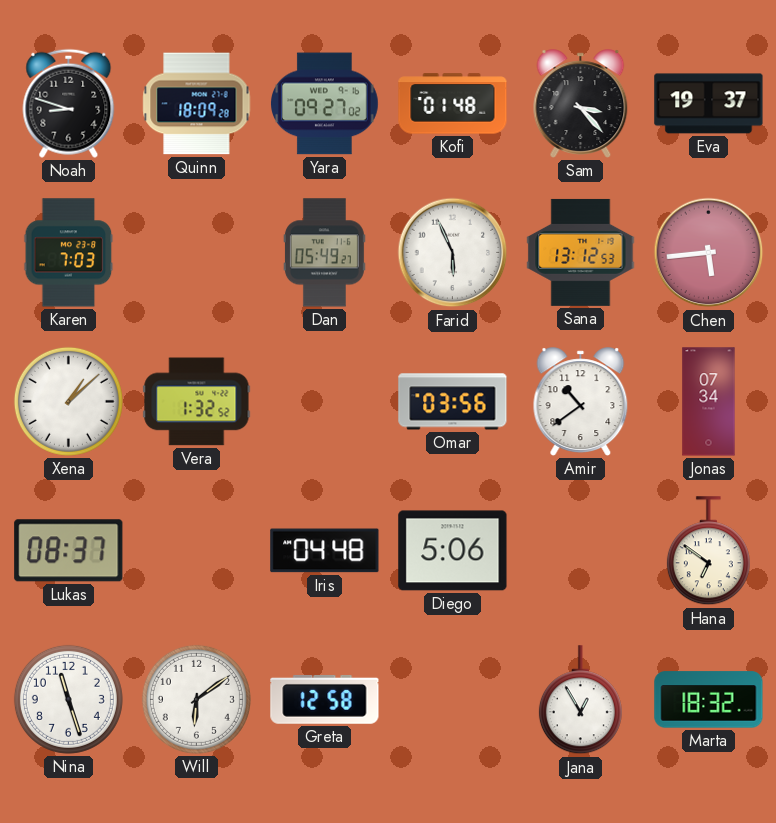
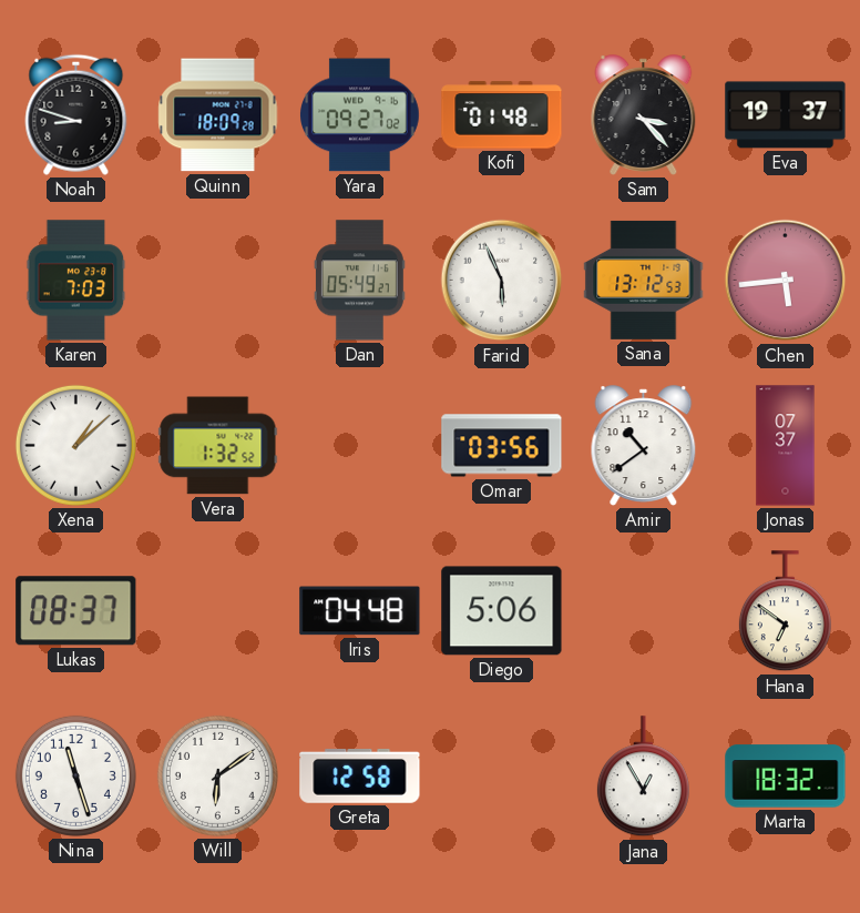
Jonas: 07:34 -> 07:37
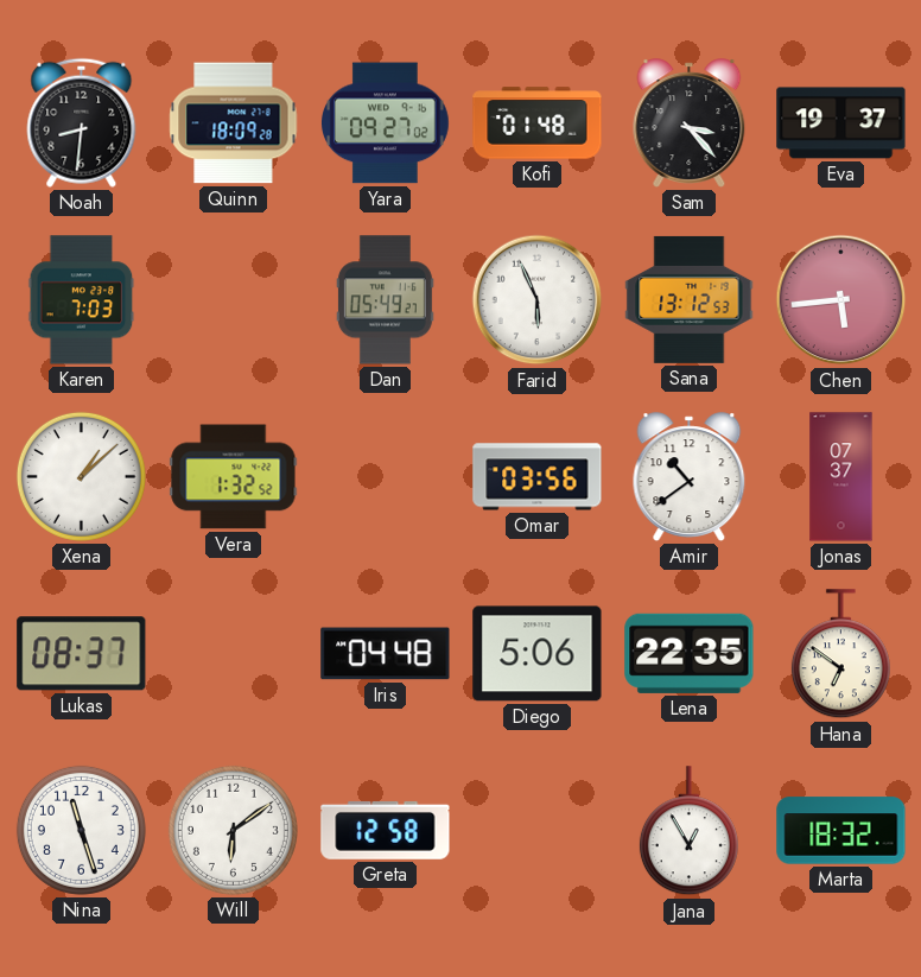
Noah: 8:48 -> 8:31
Lena: none -> 22:35
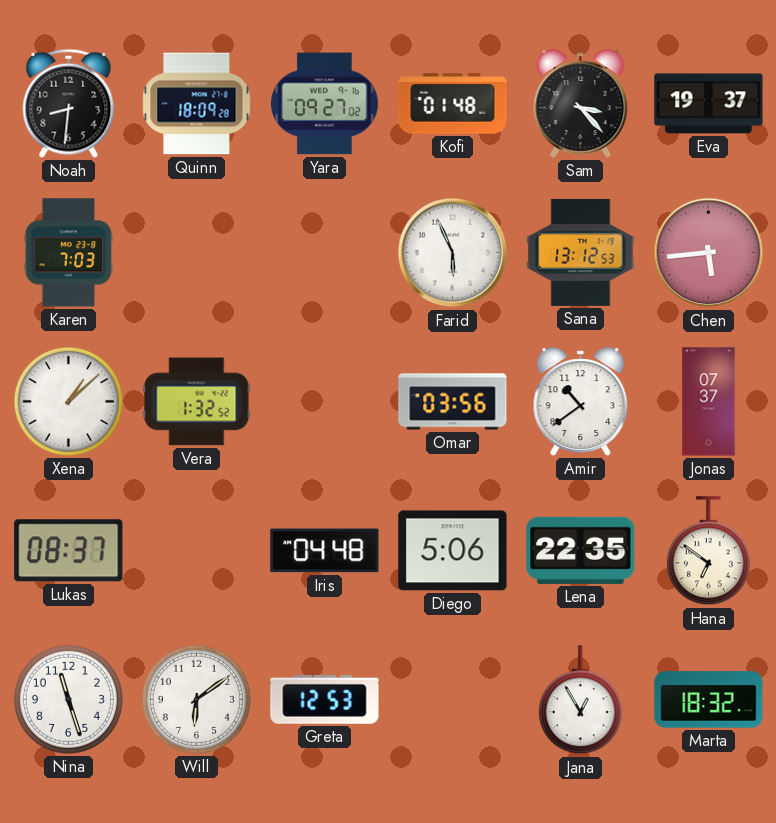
Dan: 05:49 -> none
Greta: 12:58 -> 12:53
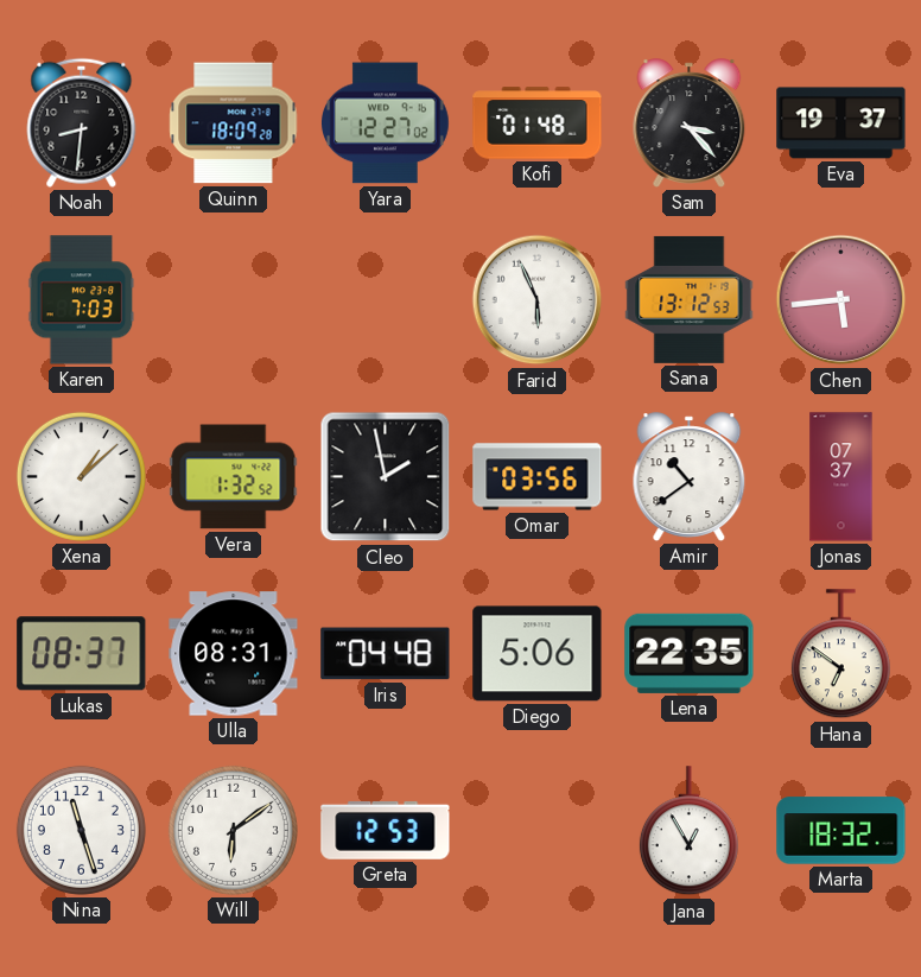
Yara: 09:27 -> 12:27
Cleo: none -> 1:58
Ulla: none -> 08:31
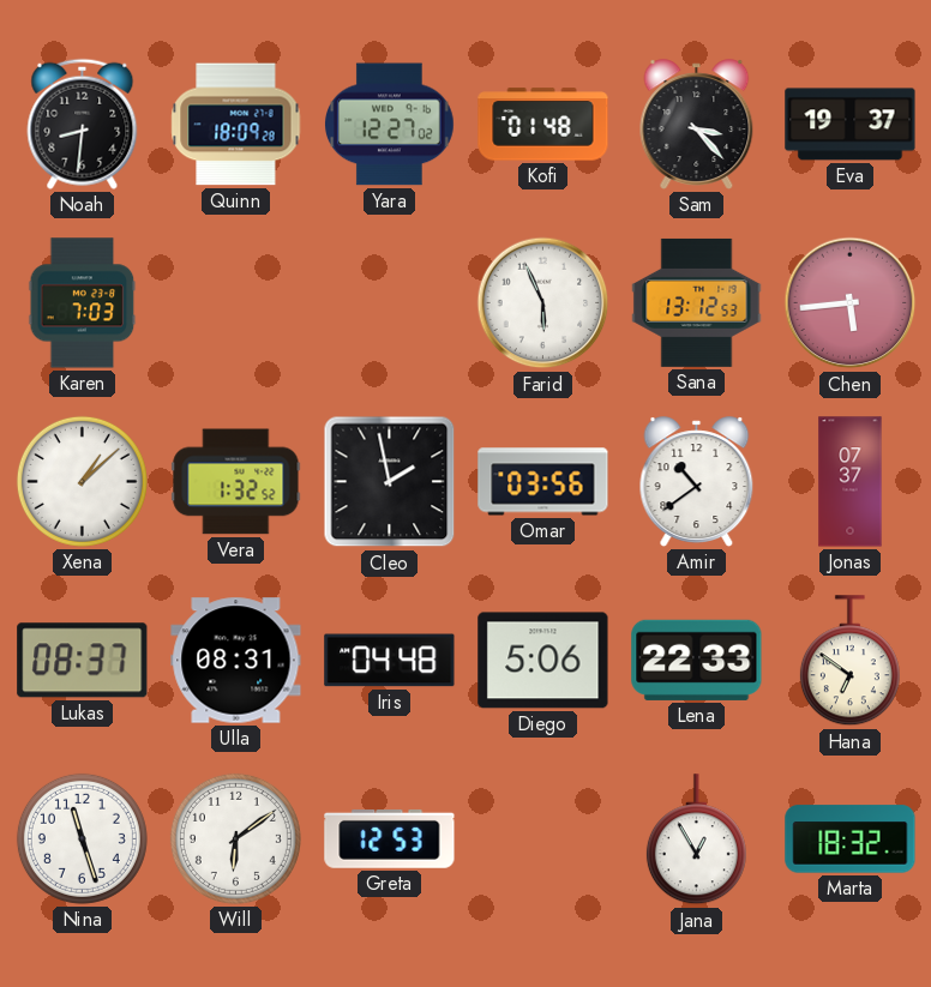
Lena: 22:35 -> 22:33
